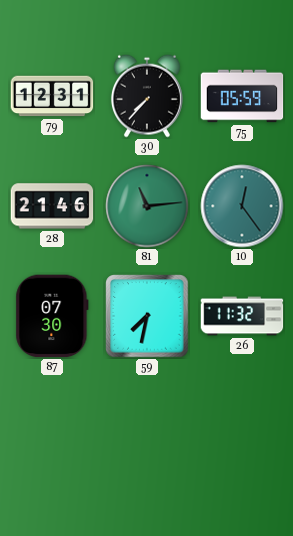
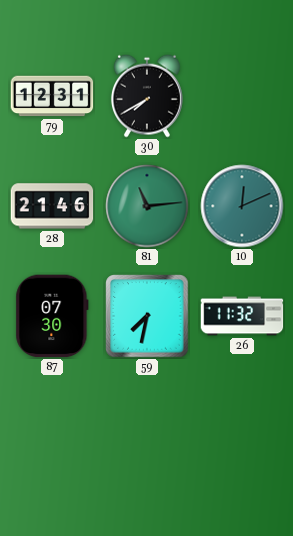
30: 7:37 -> 7:40
75: 05:59 -> none
10: 12:24 -> 12:11
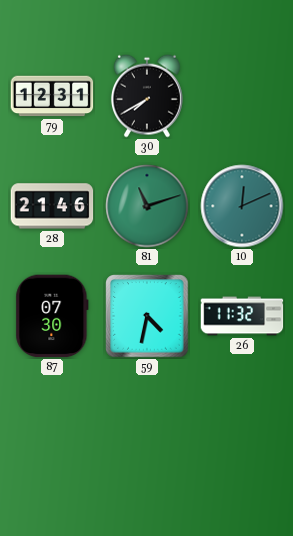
81: 11:14 -> 11:12
59: 7:32 -> 4:32
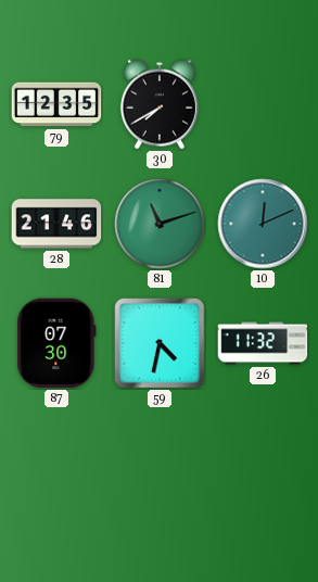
79: 12:31 -> 12:35
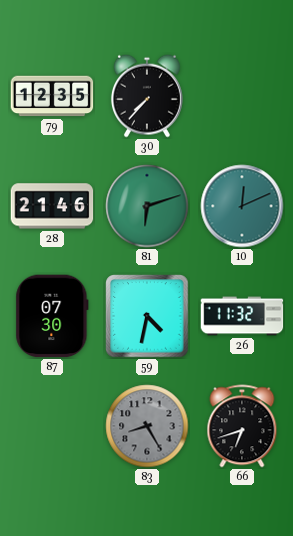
30: 7:40 -> 7:37
81: 11:12 -> 6:12
83: none -> 8:25
66: none -> 6:42
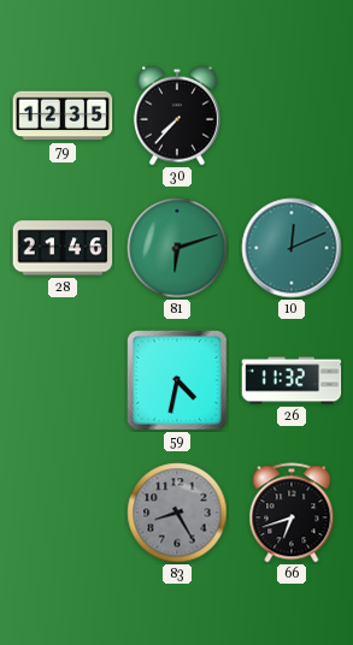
87: 07:30 -> none
